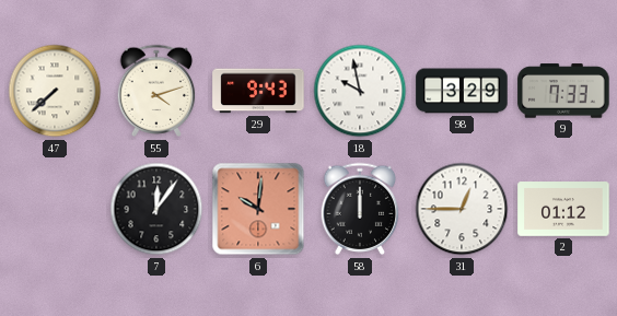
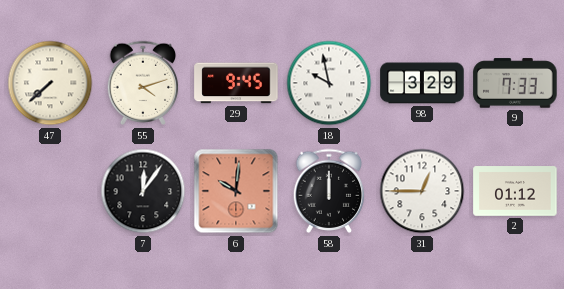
29: 9:43 -> 9:45
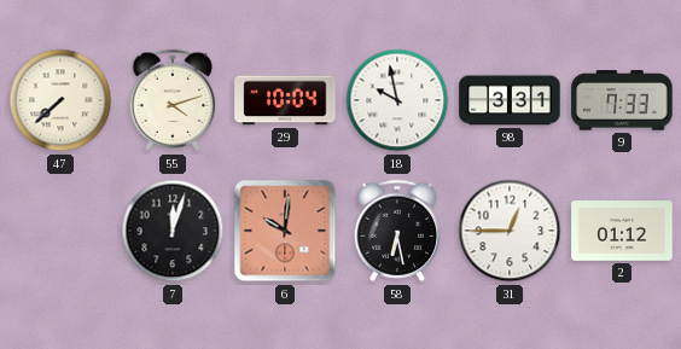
29: 9:45 -> 10:04
98: 3:29 -> 3:31
7: 12:06 -> 12:03
58: 12:00 -> 6:28
